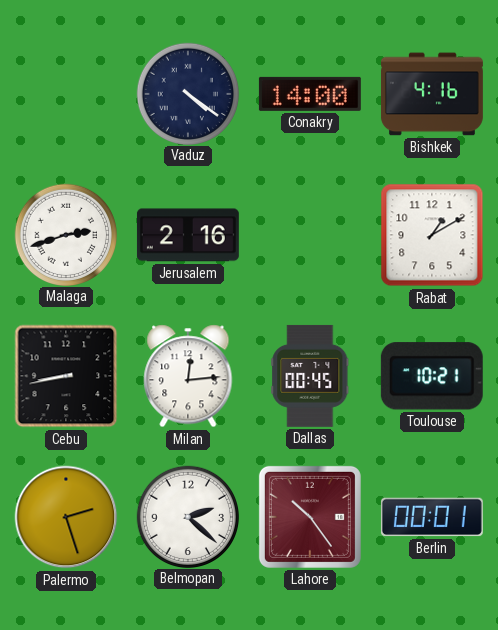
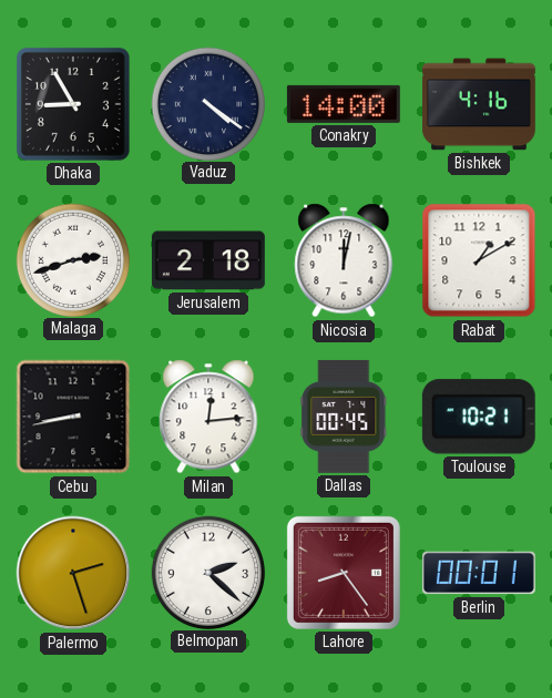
Dhaka: none -> 8:55
Jerusalem: 2:16 -> 2:18
Nicosia: none -> 12:02
Lahore: 10:24 -> 8:24
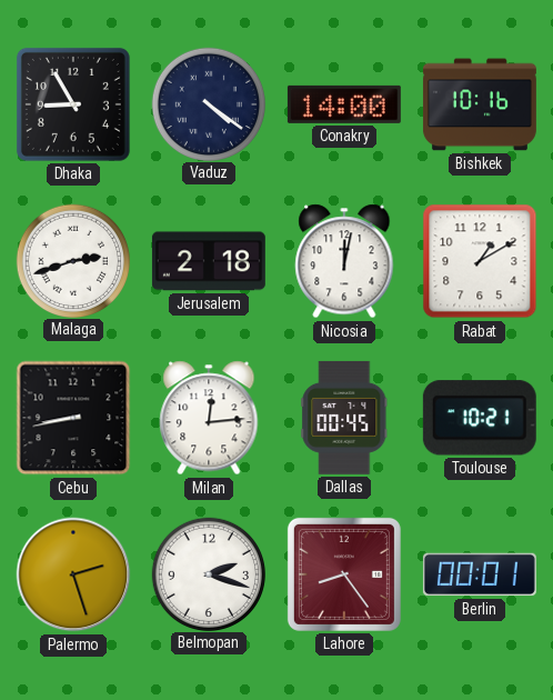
Bishkek: 4:16 -> 10:16
Belmopan: 2:22 -> 2:18
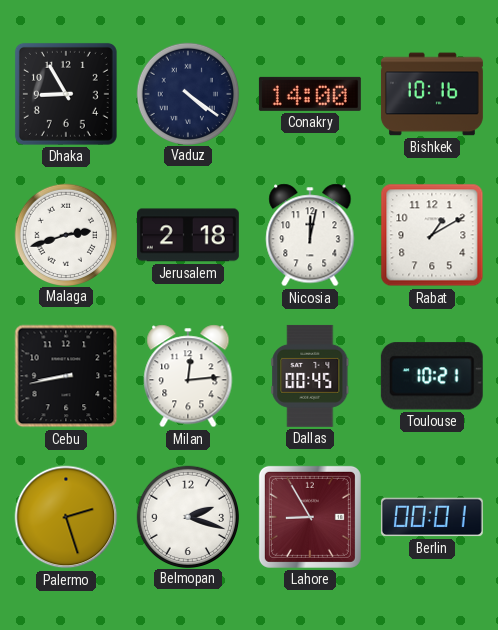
Lahore: 8:24 -> 8:55
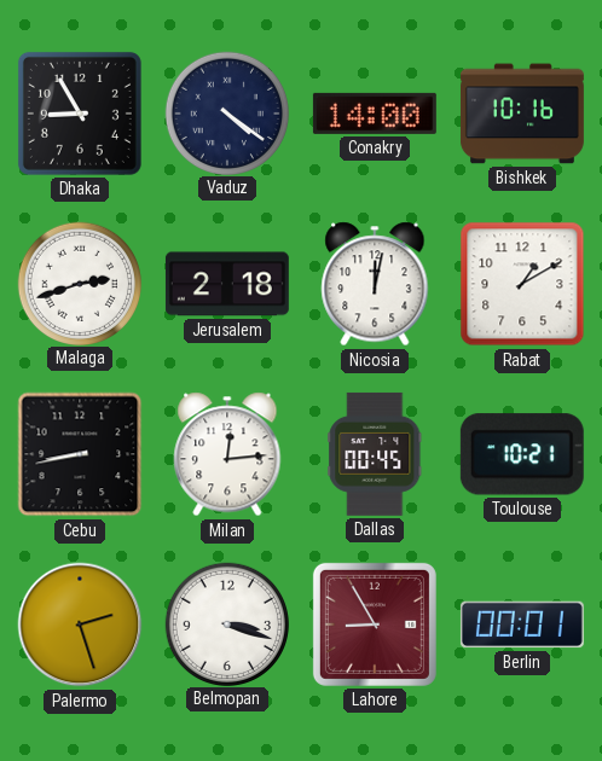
Belmopan: 2:18 -> 3:18
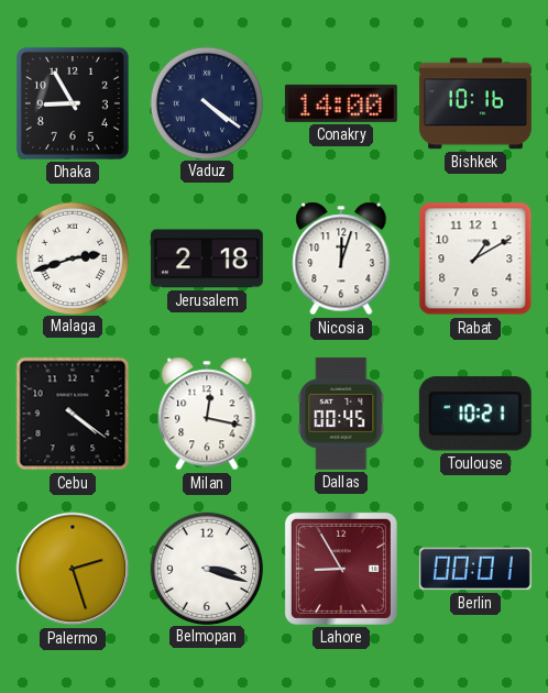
Nicosia: 12:02 -> 12:03
Cebu: 8:43 -> 4:21
Milan: 12:14 -> 12:17
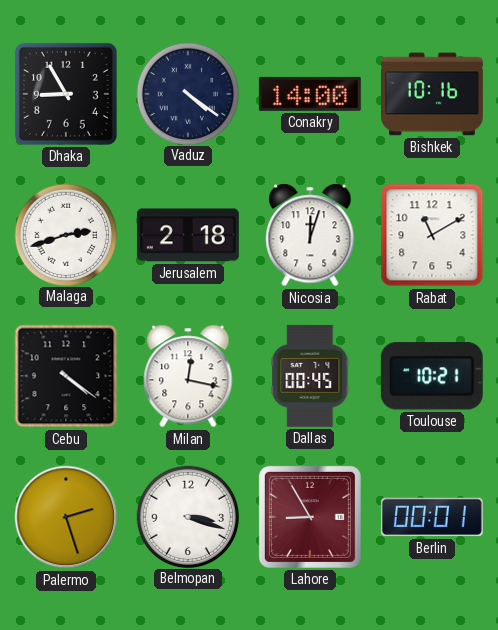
Rabat: 1:10 -> 11:10
